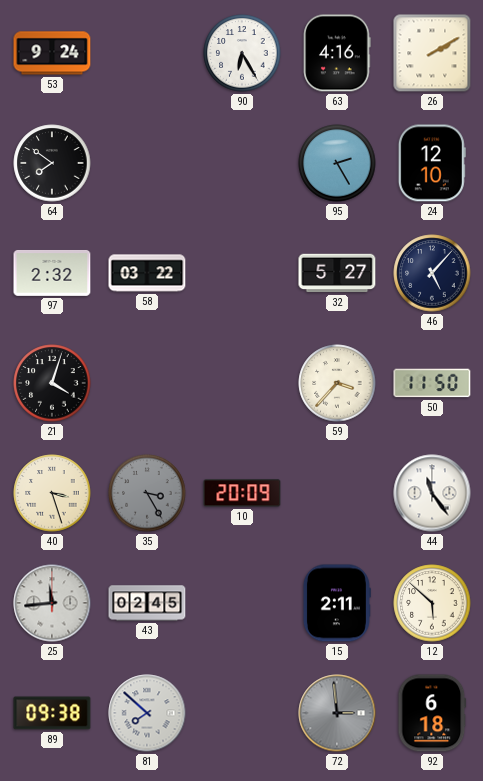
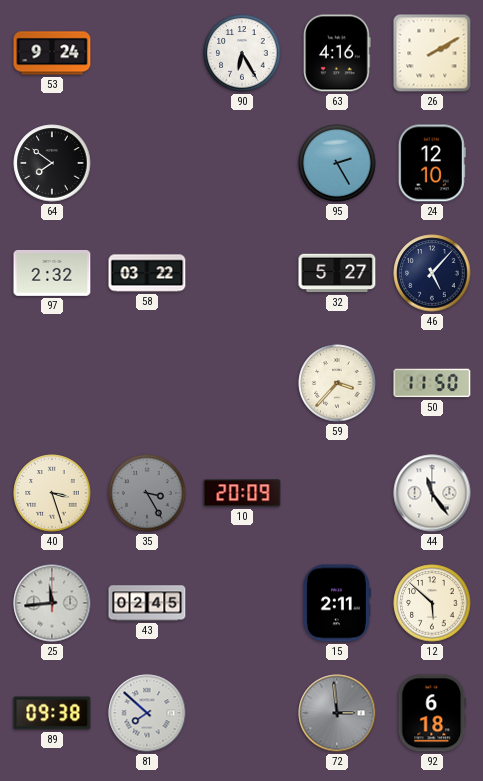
21: 4:03 -> none
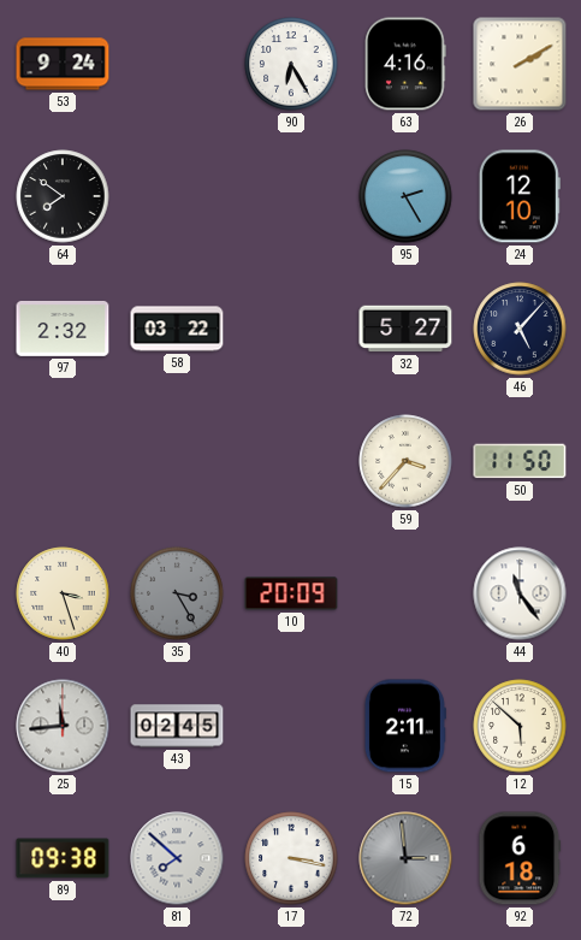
17: none -> 3:17
